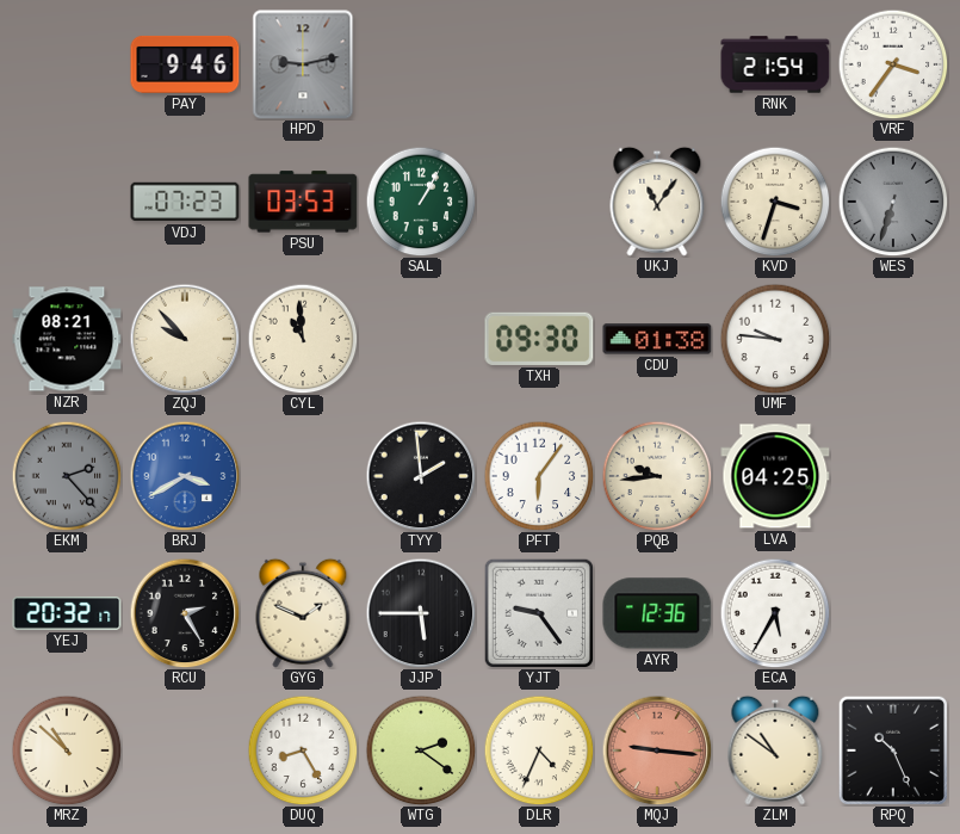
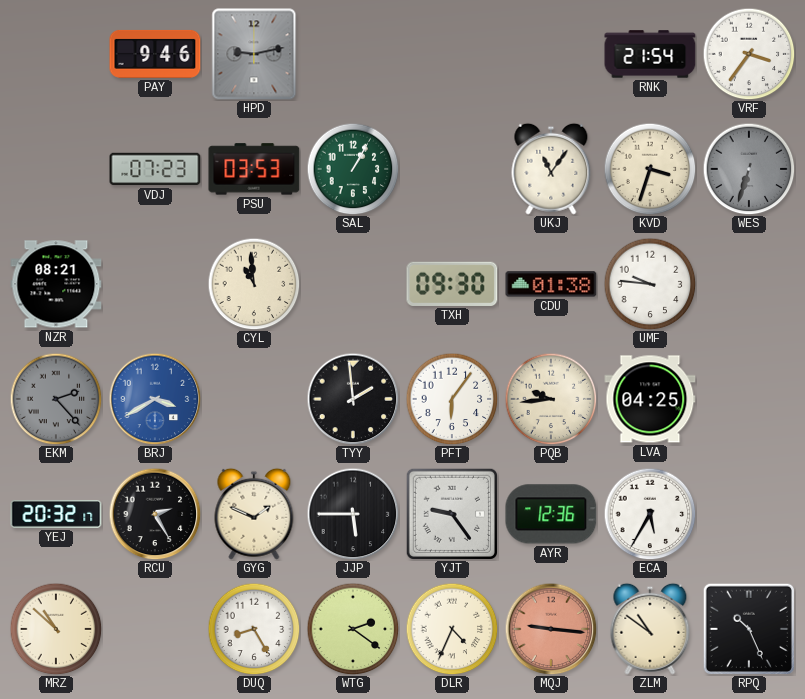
ZQJ: 9:53 -> none
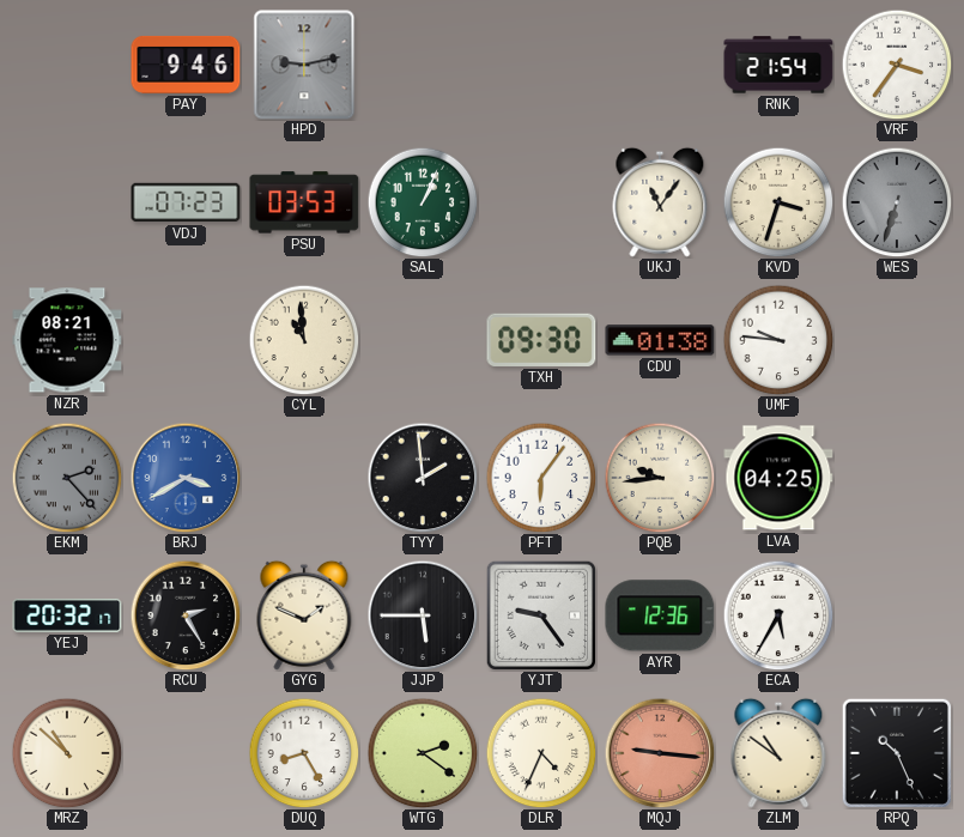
SAL: 1:05 -> 1:04
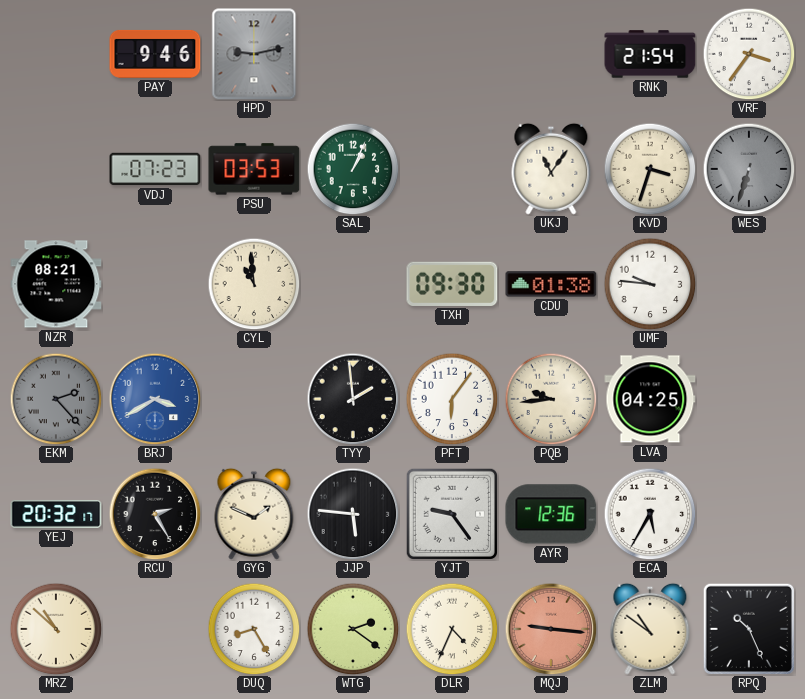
JJP: 5:45 -> 5:46
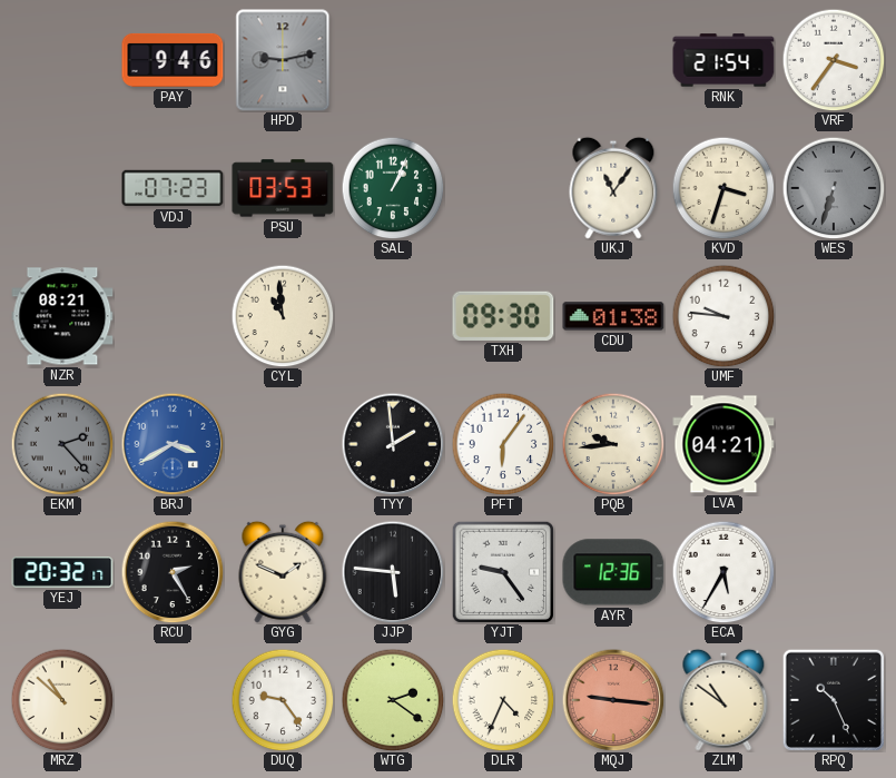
LVA: 04:25 -> 04:21
DUQ: 8:25 -> 9:24
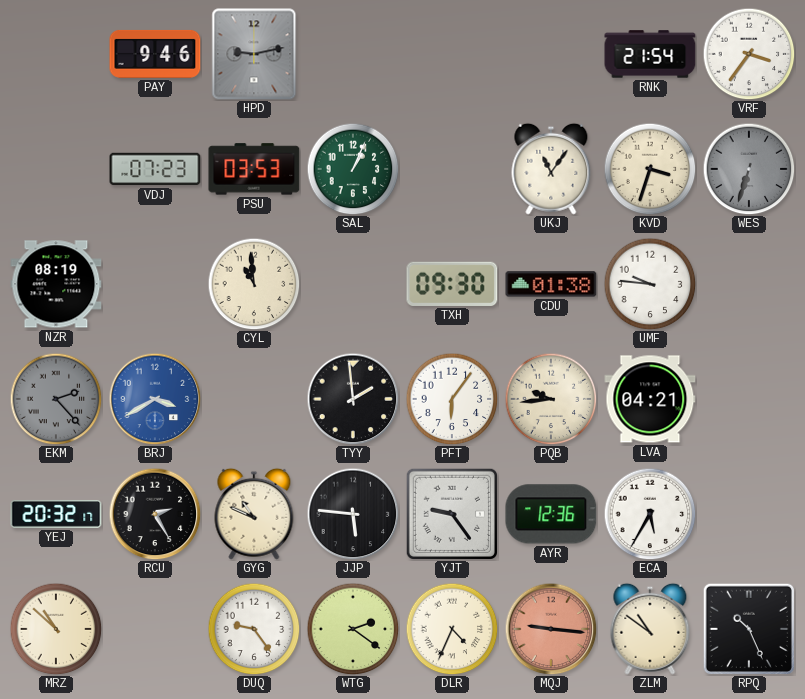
NZR: 08:21 -> 08:19
GYG: 1:49 -> 10:49
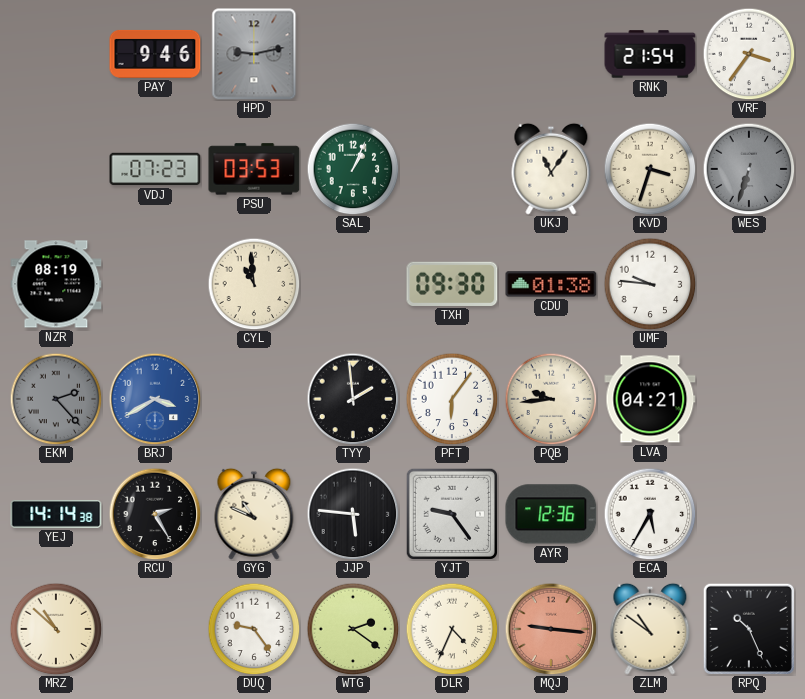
YEJ: 20:32 -> 14:14
